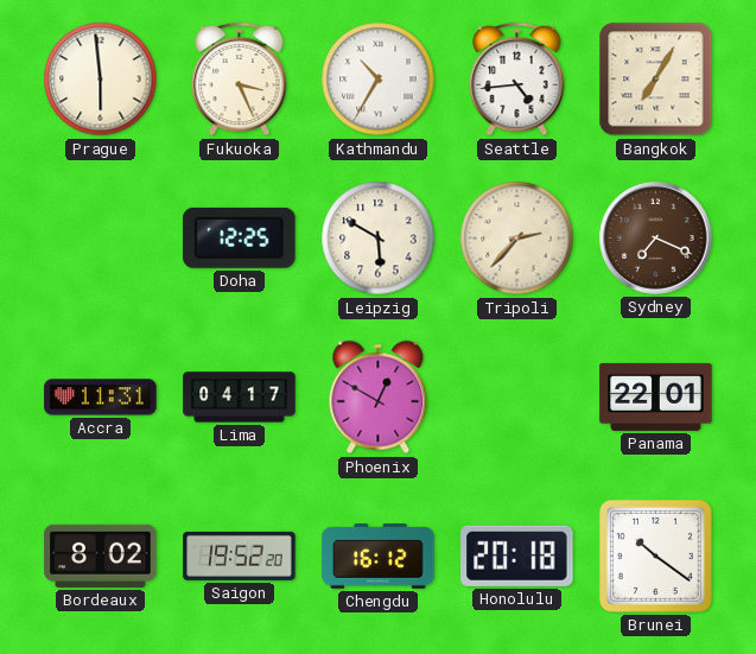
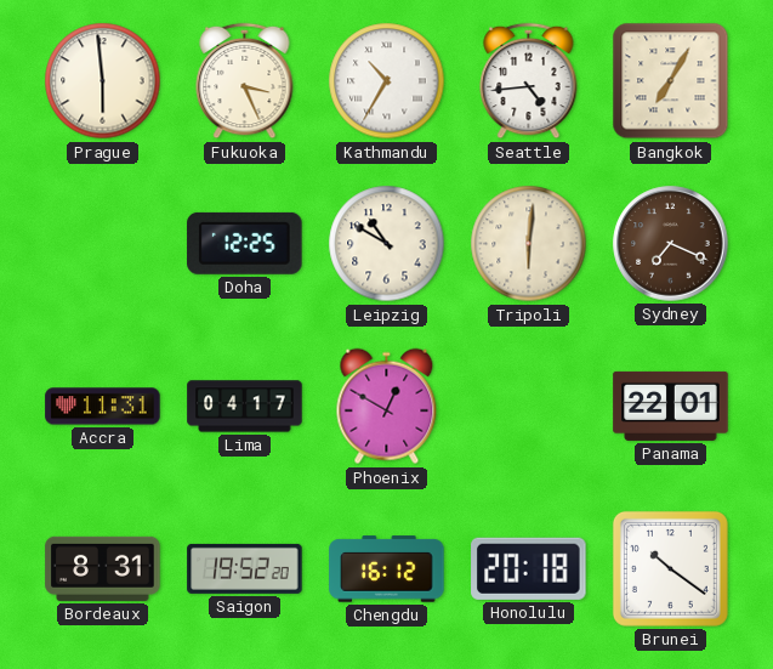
Leipzig: 5:50 -> 10:50
Tripoli: 2:37 -> 6:01
Bordeaux: 8:02 -> 8:31
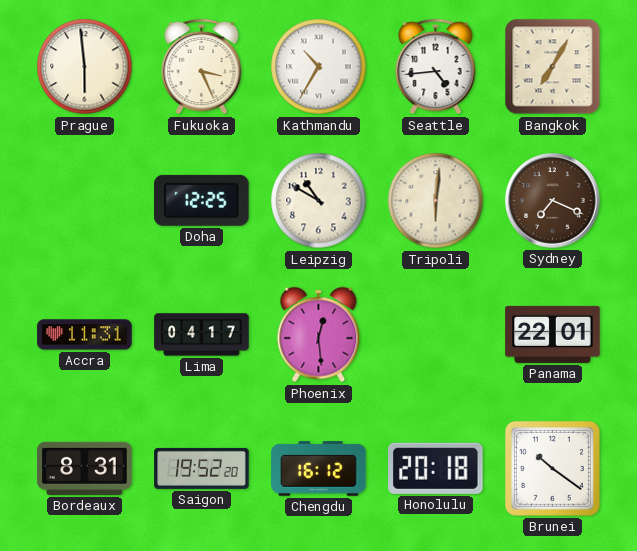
Phoenix: 12:50 -> 12:29
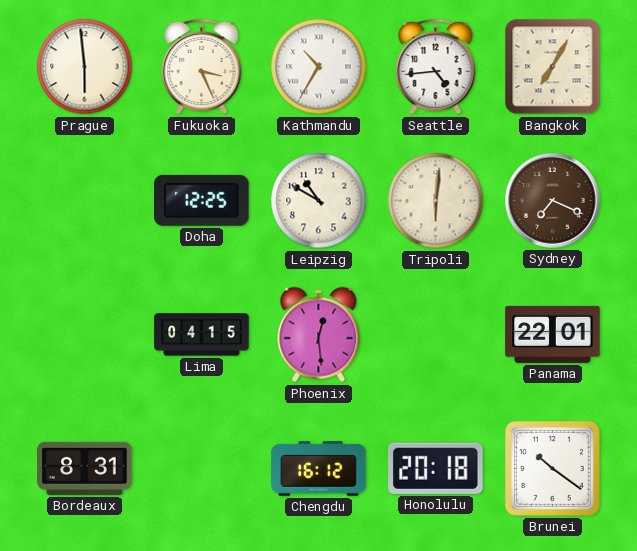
Accra: 11:31 -> none
Lima: 04:17 -> 04:15
Saigon: 19:52 -> none
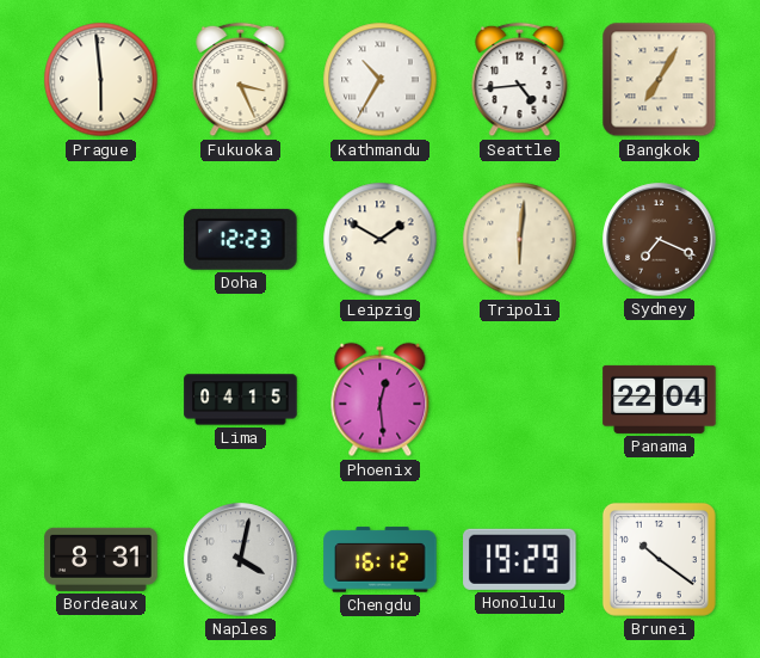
Doha: 12:25 -> 12:23
Leipzig: 10:50 -> 1:50
Panama: 22:01 -> 22:04
Naples: none -> 4:02
Honolulu: 20:18 -> 19:29
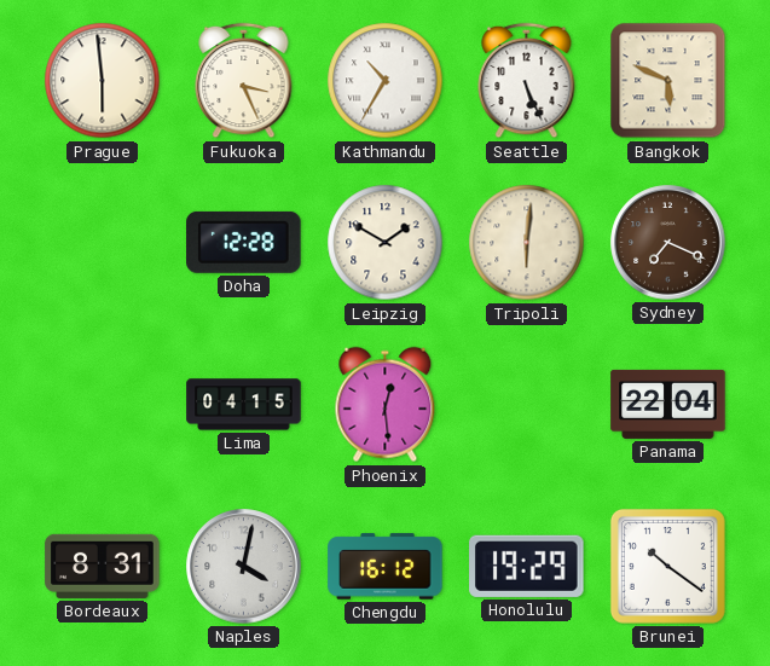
Seattle: 4:44 -> 5:26
Bangkok: 7:05 -> 5:49
Doha: 12:23 -> 12:28
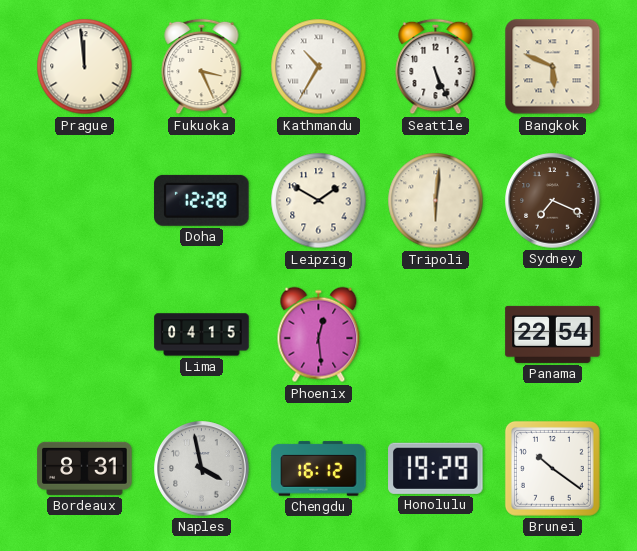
Prague: 5:59 -> 11:59
Panama: 22:04 -> 22:54
Naples: 4:02 -> 3:58
